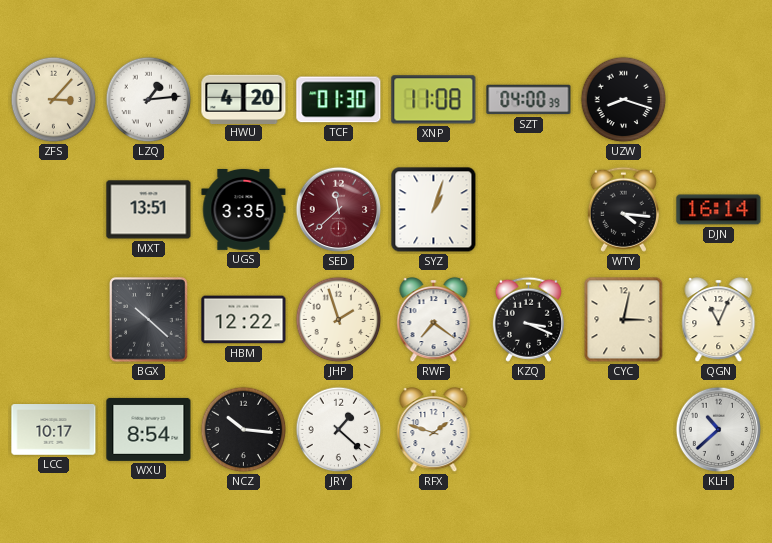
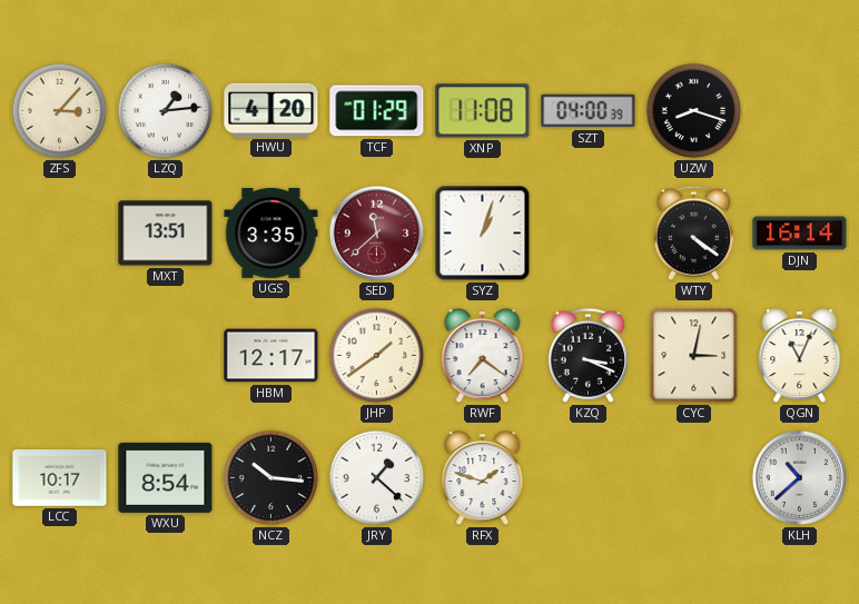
TCF: 01:30 -> 01:29
WTY: 4:16 -> 4:21
BGX: 10:22 -> none
HBM: 12:22 -> 12:17
JHP: 1:57 -> 1:39
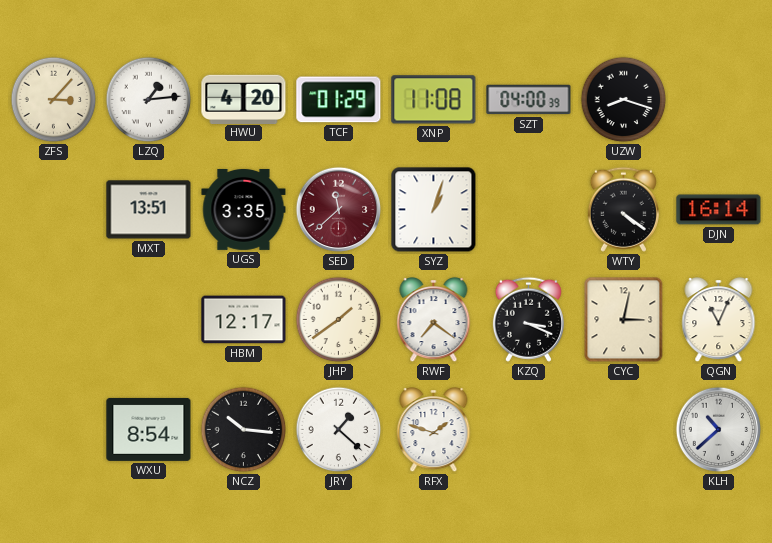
LCC: 10:17 -> none
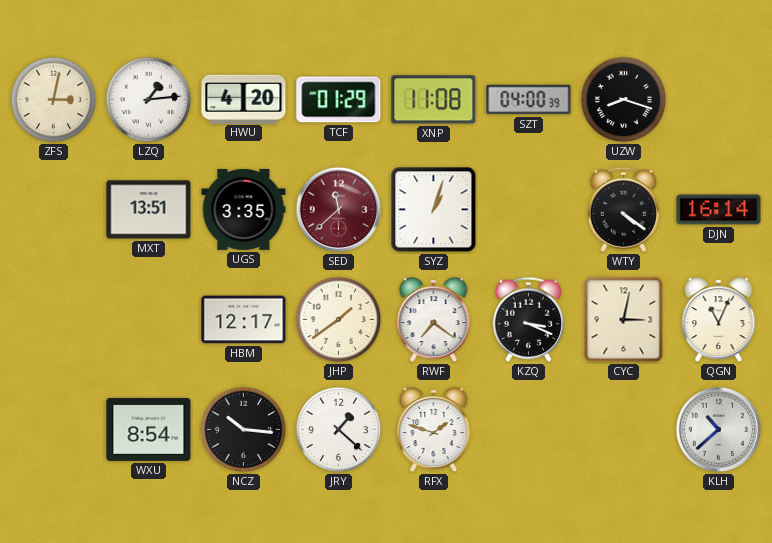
ZFS: 3:07 -> 3:02
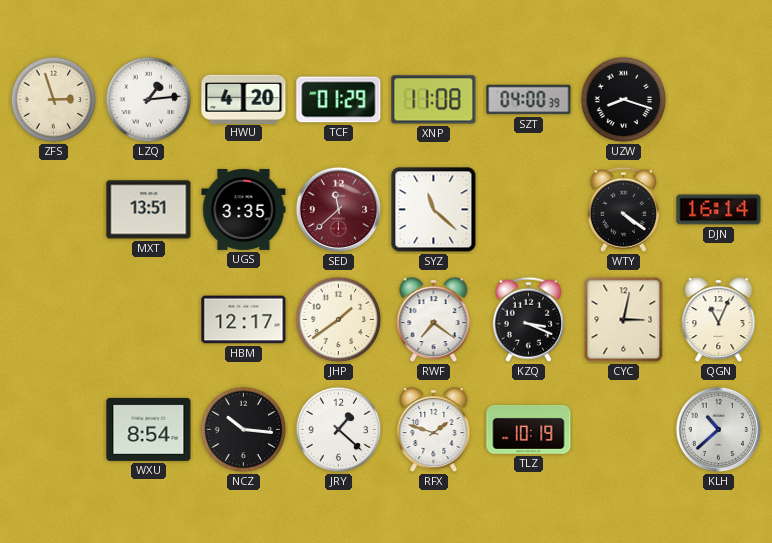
ZFS: 3:02 -> 2:57
SYZ: 1:03 -> 11:22
TLZ: none -> 10:19
